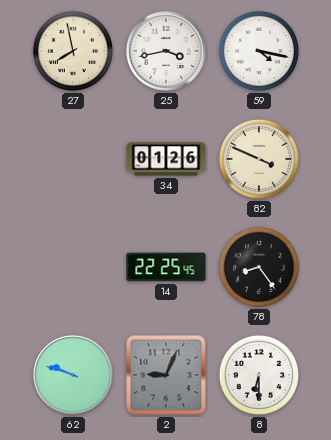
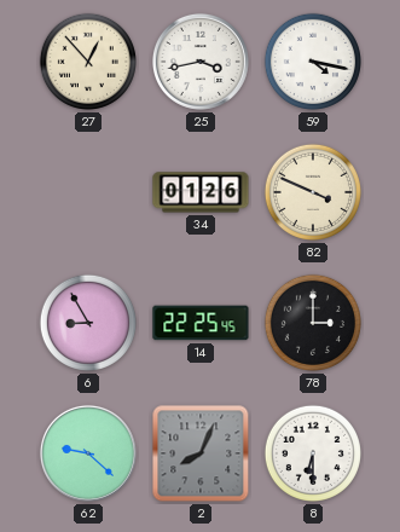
27: 7:58 -> 12:53
6: none -> 8:55
78: 8:24 -> 3:00
62: 9:48 -> 9:22
2: 9:04 -> 8:04
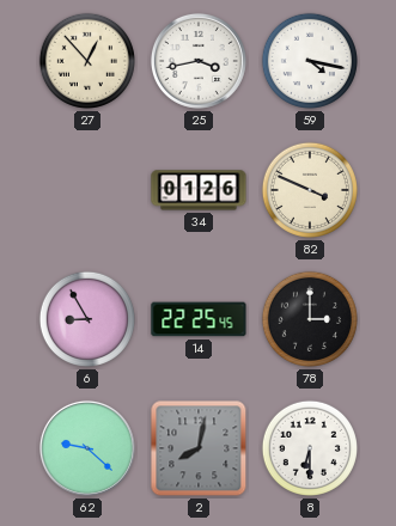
2: 8:04 -> 8:02
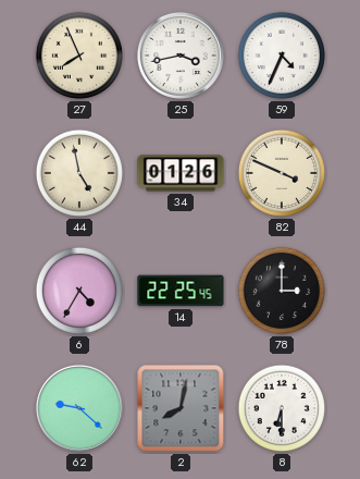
27: 12:53 -> 7:56
59: 4:17 -> 4:34
44: none -> 4:58
6: 8:55 -> 4:35
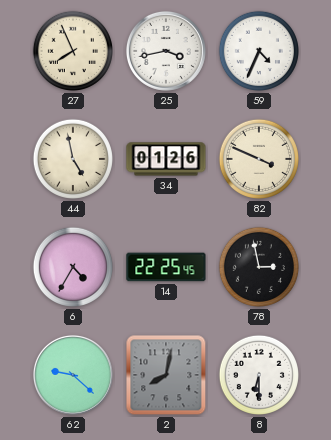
78: 3:00 -> 2:58
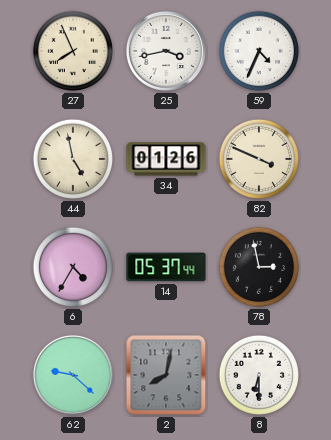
14: 22:25 -> 05:37
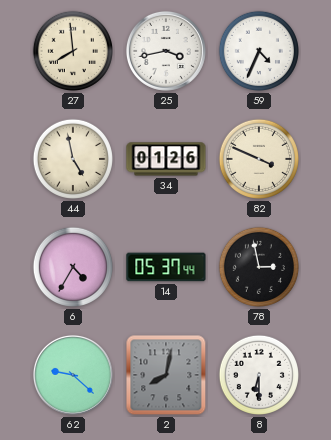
27: 7:56 -> 7:59
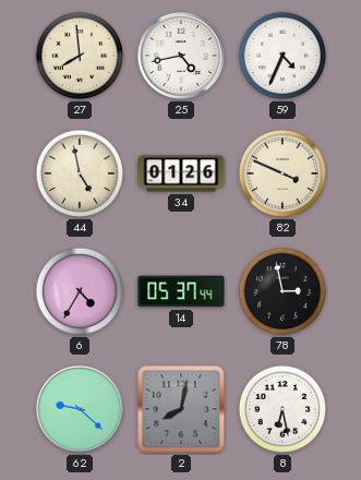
25: 3:43 -> 4:43
8: 6:30 -> 6:28
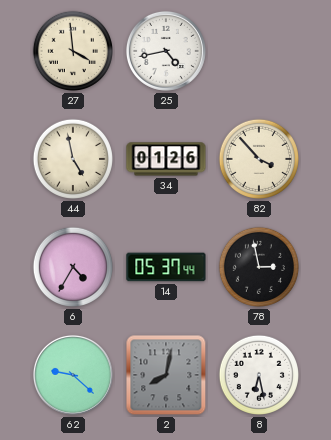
27: 7:59 -> 3:59
59: 4:34 -> none
82: 3:49 -> 3:53
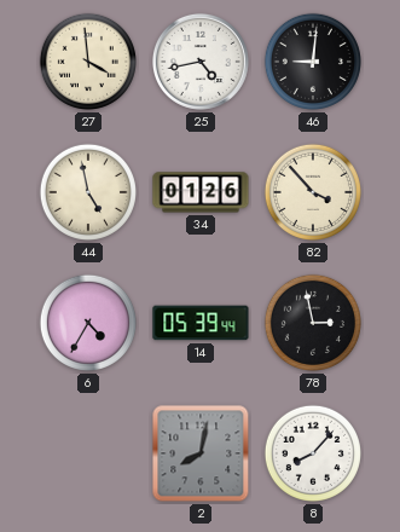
46: none -> 9:01
14: 05:37 -> 05:39
62: 9:22 -> none
8: 6:28 -> 8:07
